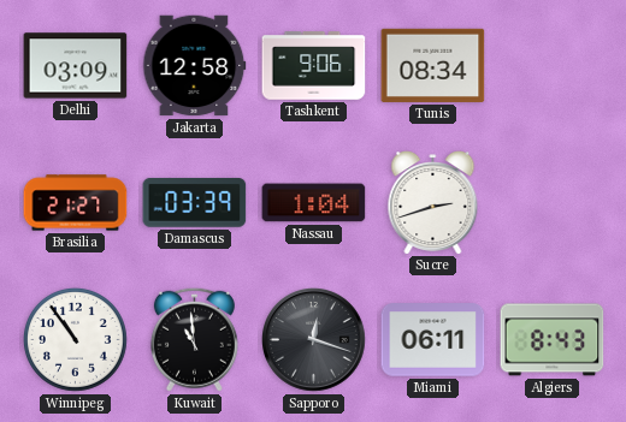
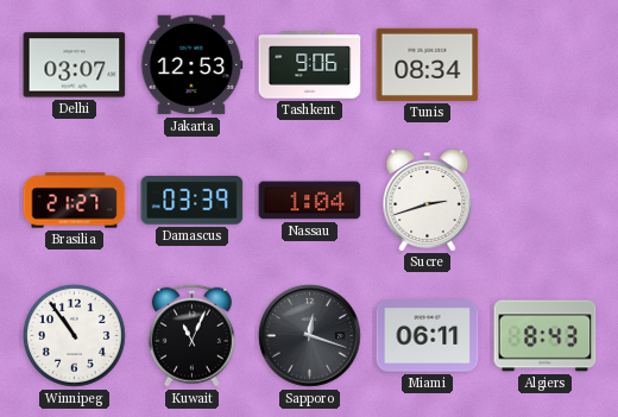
Delhi: 03:09 -> 03:07
Jakarta: 12:58 -> 12:53
Kuwait: 10:59 -> 11:04
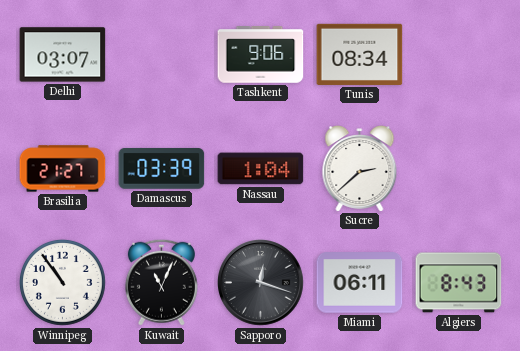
Jakarta: 12:53 -> none
Sucre: 2:42 -> 2:38
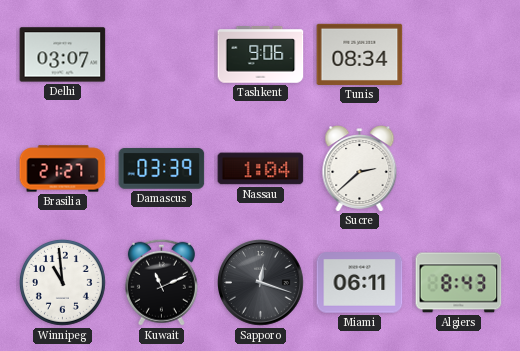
Winnipeg: 10:54 -> 10:59
Kuwait: 11:04 -> 11:11
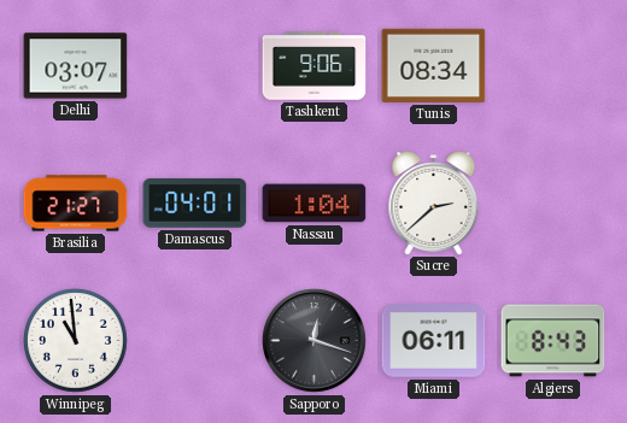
Damascus: 03:39 -> 04:01
Kuwait: 11:11 -> none
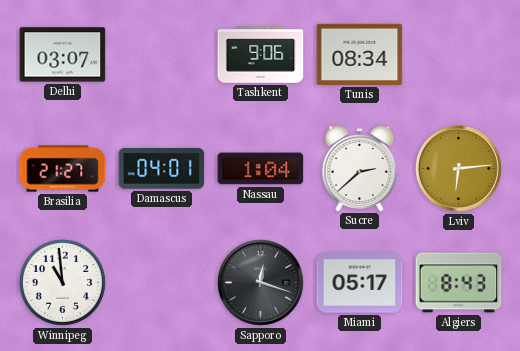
Lviv: none -> 6:14
Miami: 06:11 -> 05:17
